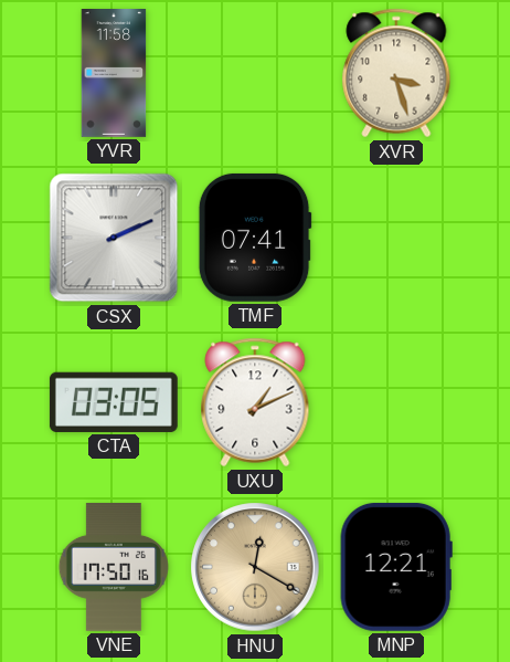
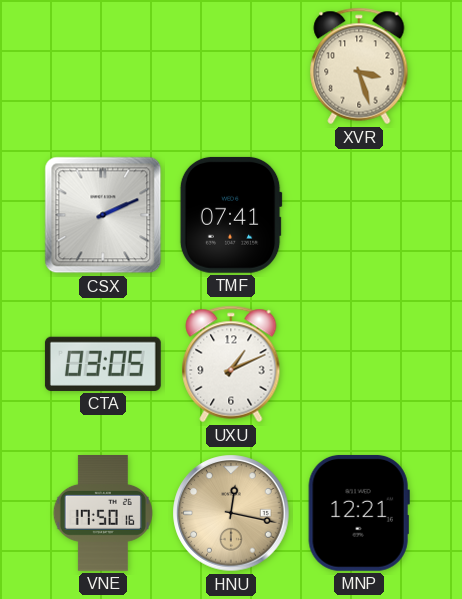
YVR: 11:58 -> none
HNU: 12:20 -> 12:17
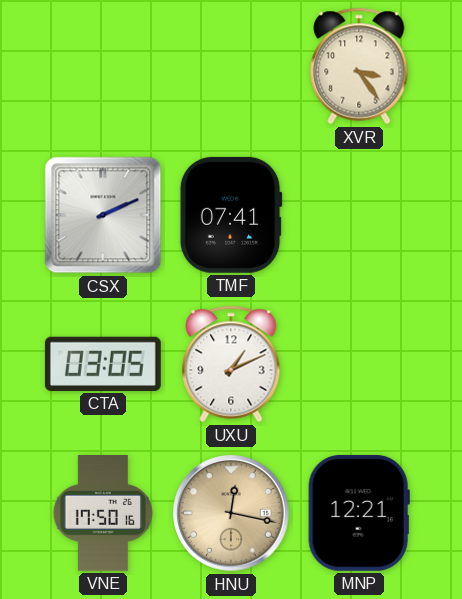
XVR: 3:27 -> 3:24
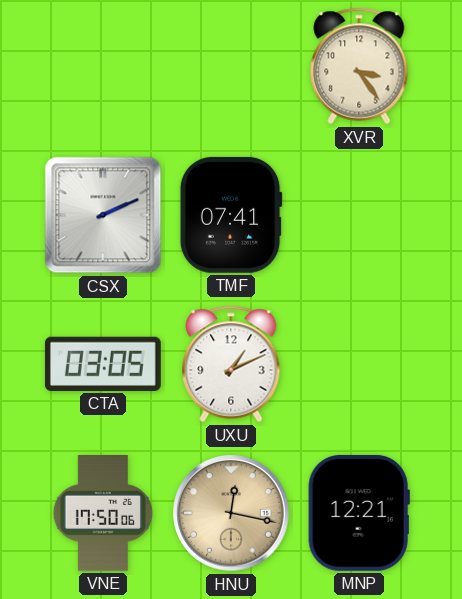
VNE: 17:50:16 -> 17:50:06
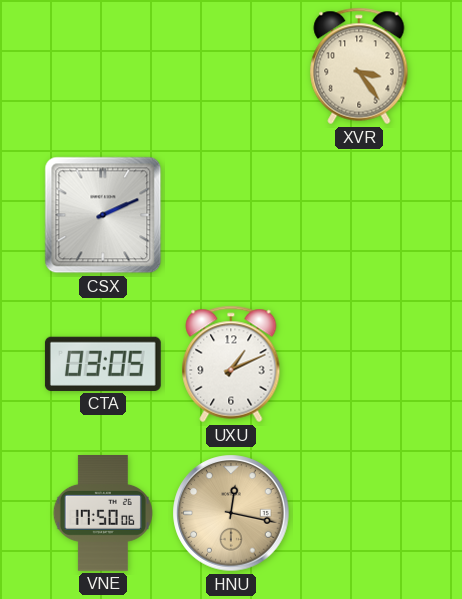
TMF: 07:41 -> none
MNP: 12:21 -> none
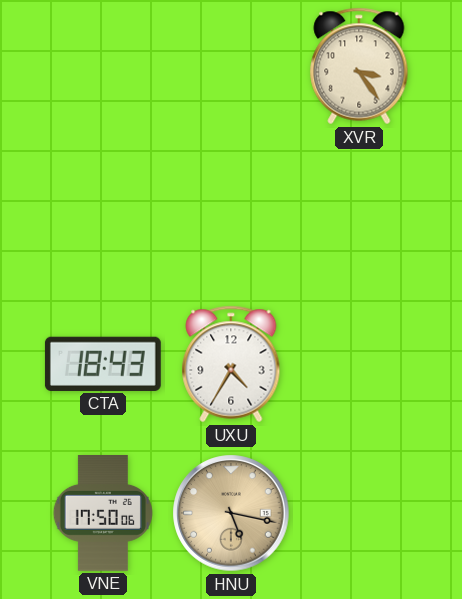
CSX: 2:11 -> none
CTA: 03:05 -> 18:43
UXU: 1:11 -> 4:35
HNU: 12:17 -> 5:17
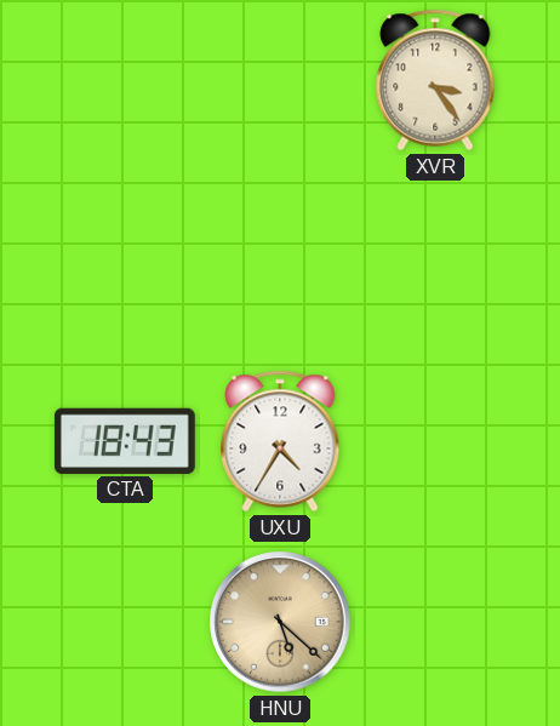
VNE: 17:50 -> none
HNU: 5:17 -> 5:22
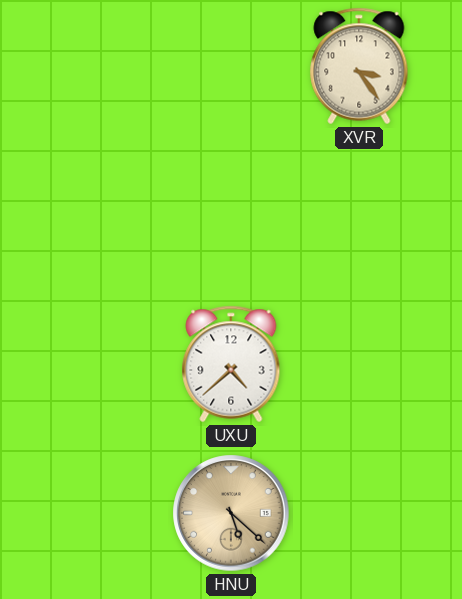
CTA: 18:43 -> none
UXU: 4:35 -> 4:38
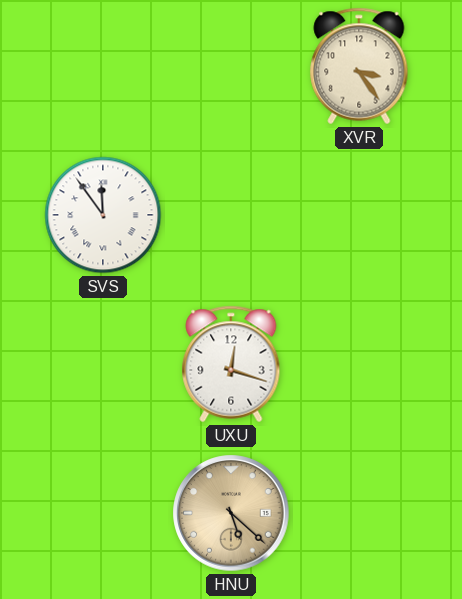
SVS: none -> 11:54
UXU: 4:38 -> 12:18
